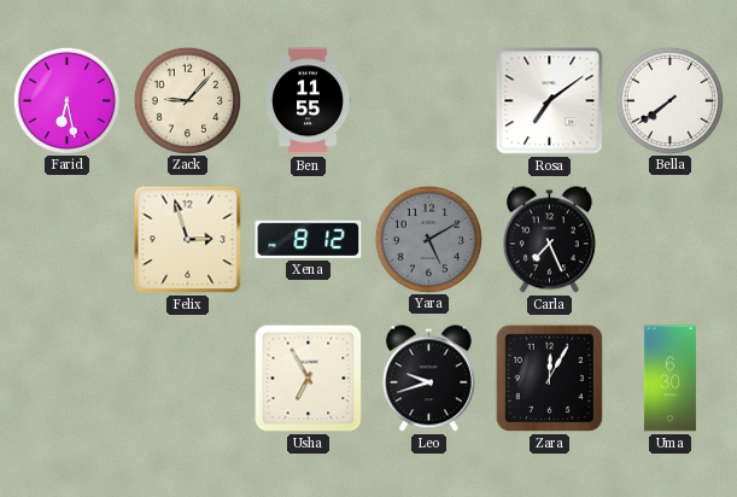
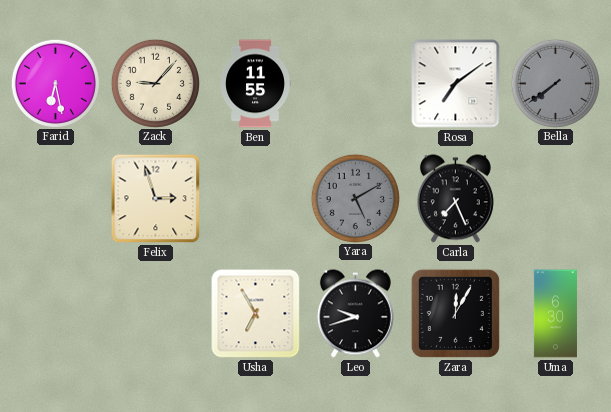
Bella dial: white -> grey
Xena: 8:12 -> none
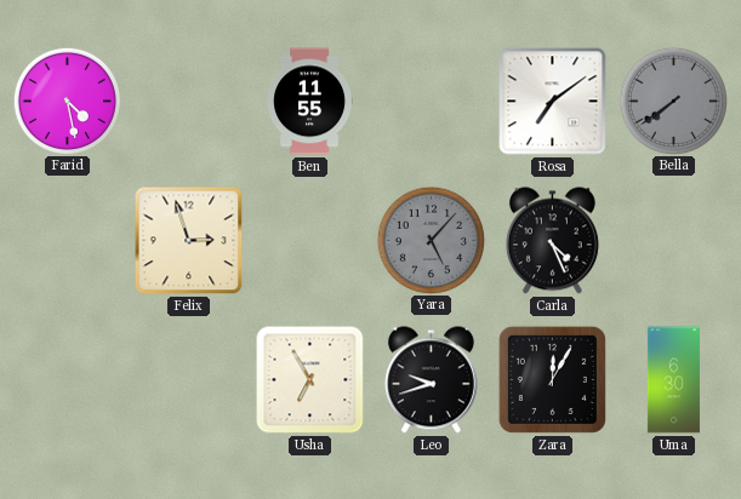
Farid: 6:28 -> 4:28
Zack: 9:07 -> none
Yara: 5:10 -> 5:07
Carla: 7:26 -> 4:26
